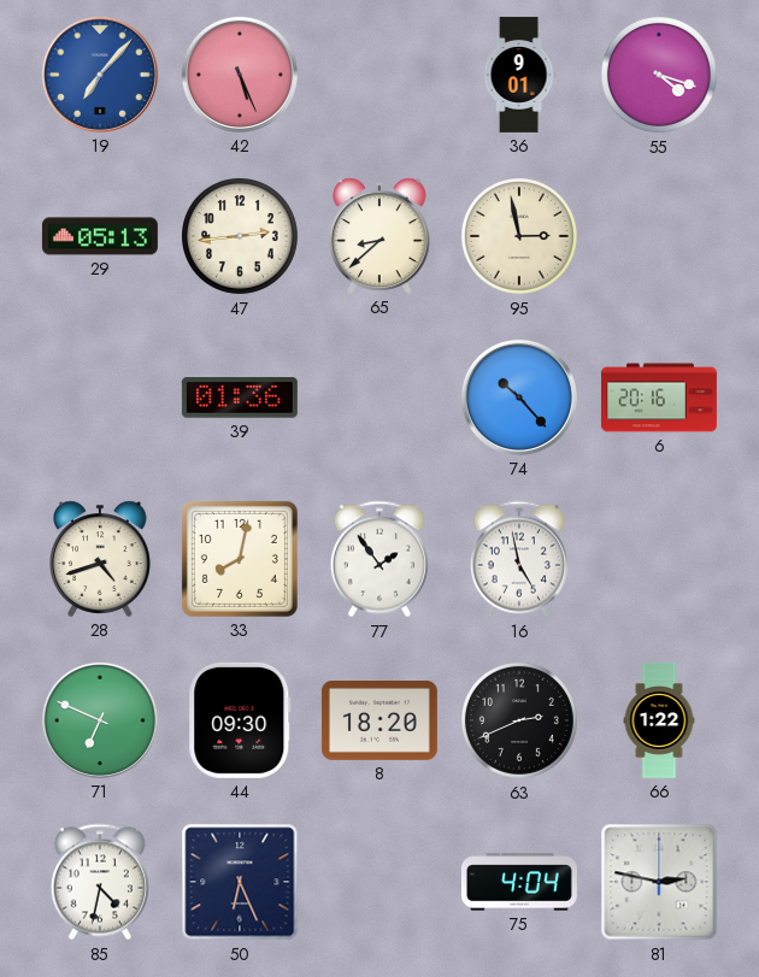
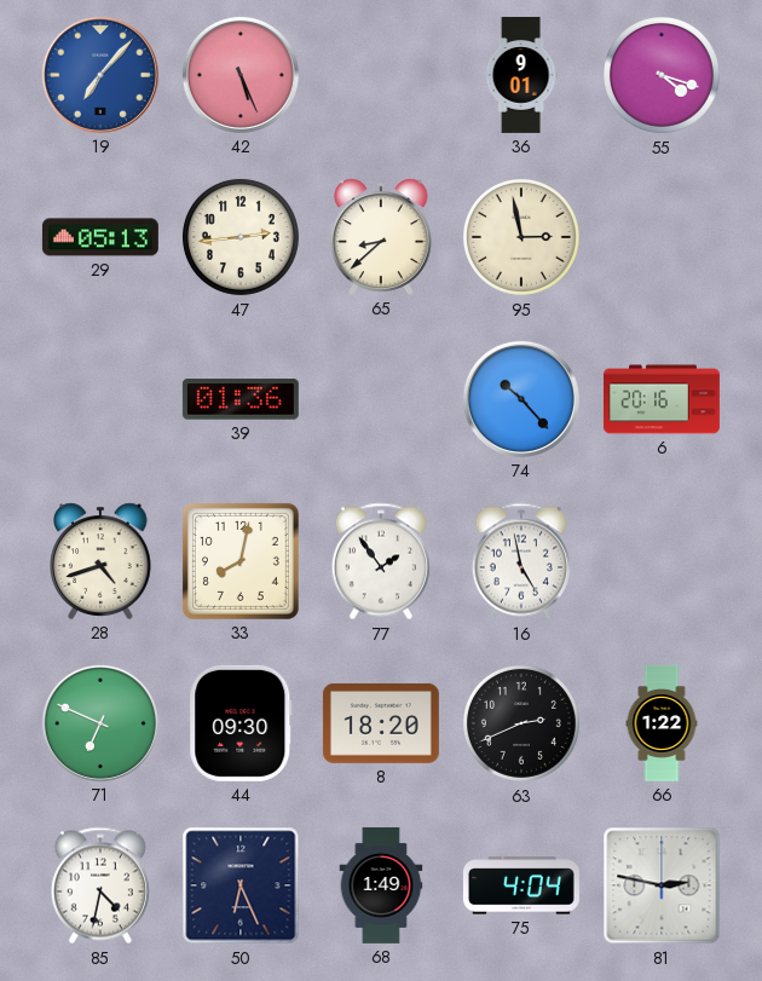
68: none -> 1:49
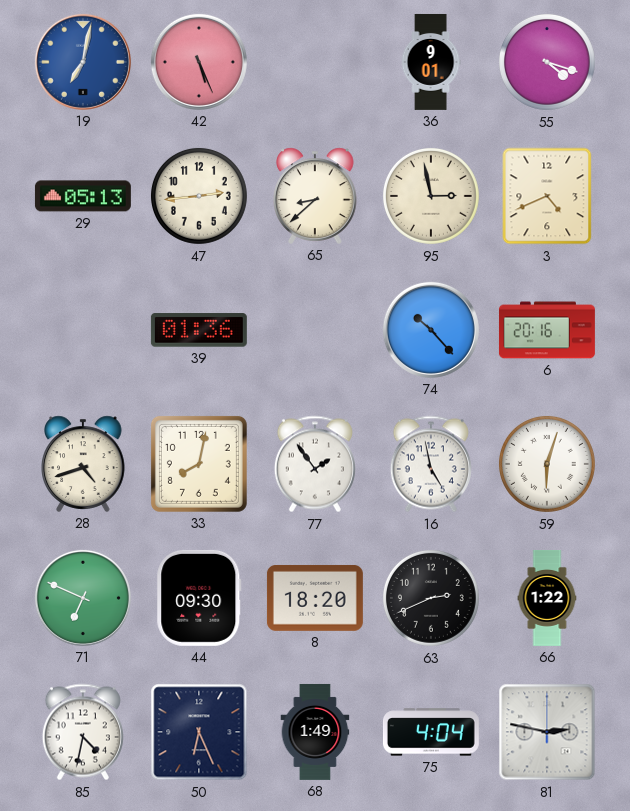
19: 7:07 -> 7:02
3: none -> 4:41
59: none -> 6:03
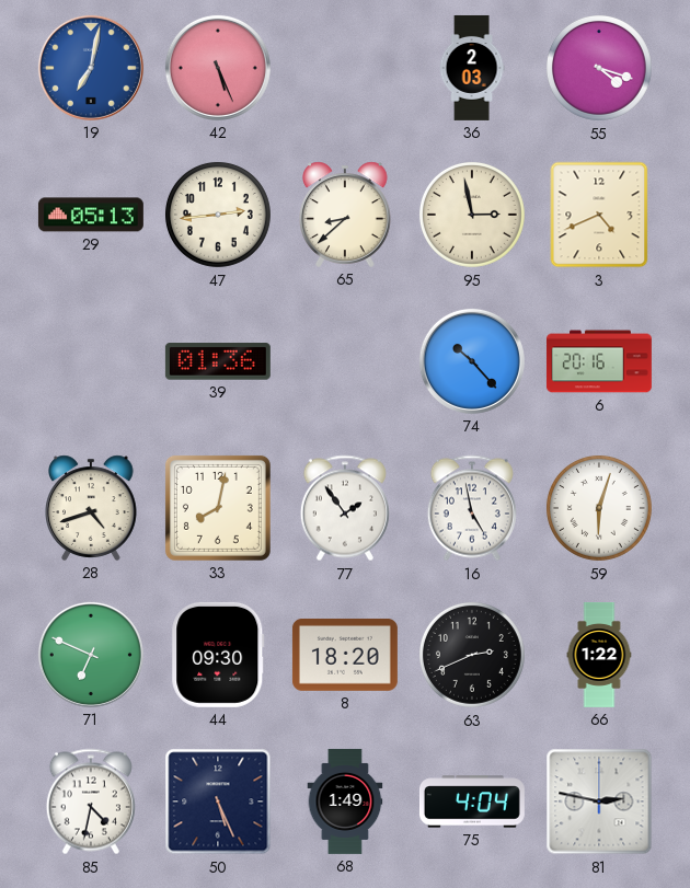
36: 9:01 -> 2:03
50: 6:26 -> 5:26
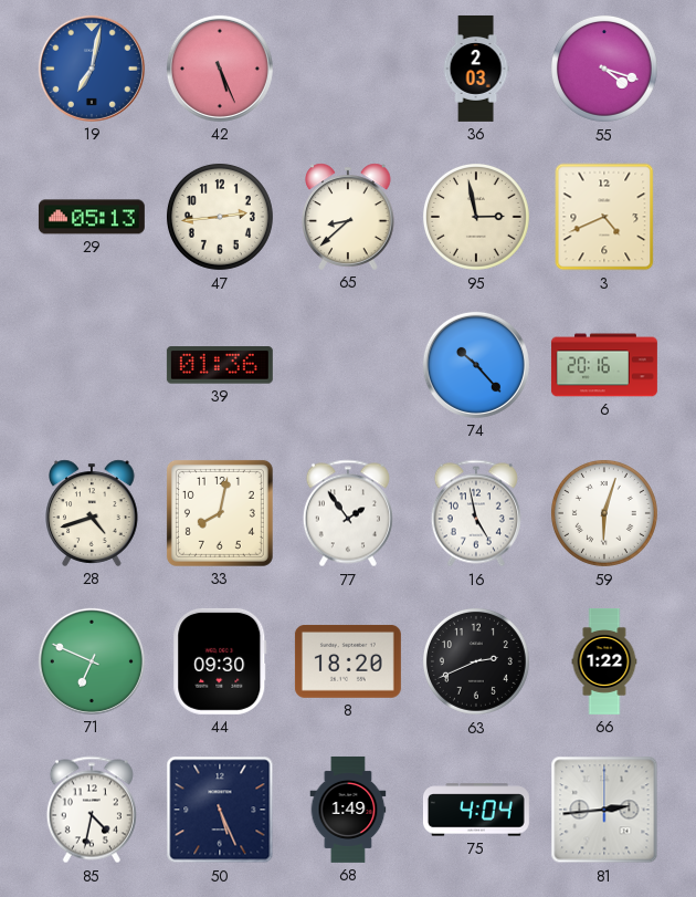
81: 2:47 -> 2:44
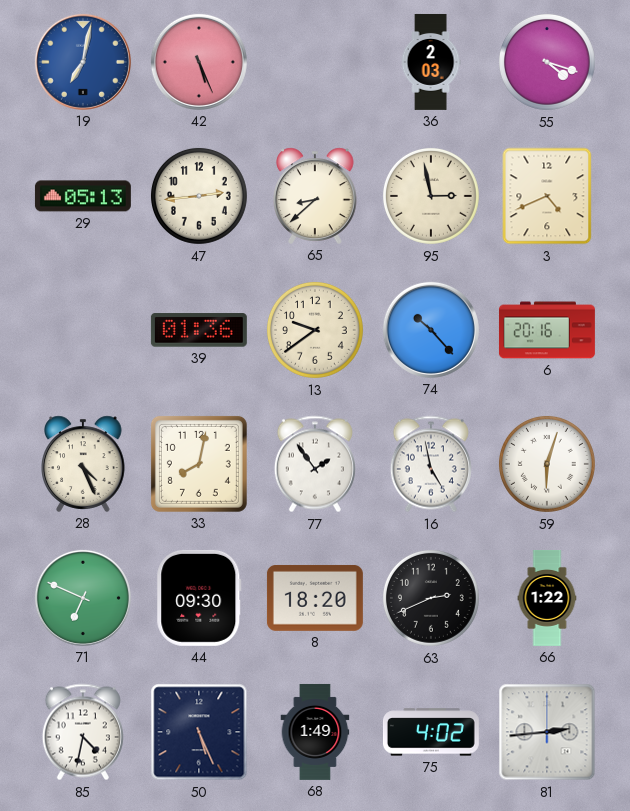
13: none -> 9:39
28: 4:42 -> 4:26
75: 4:04 -> 4:02
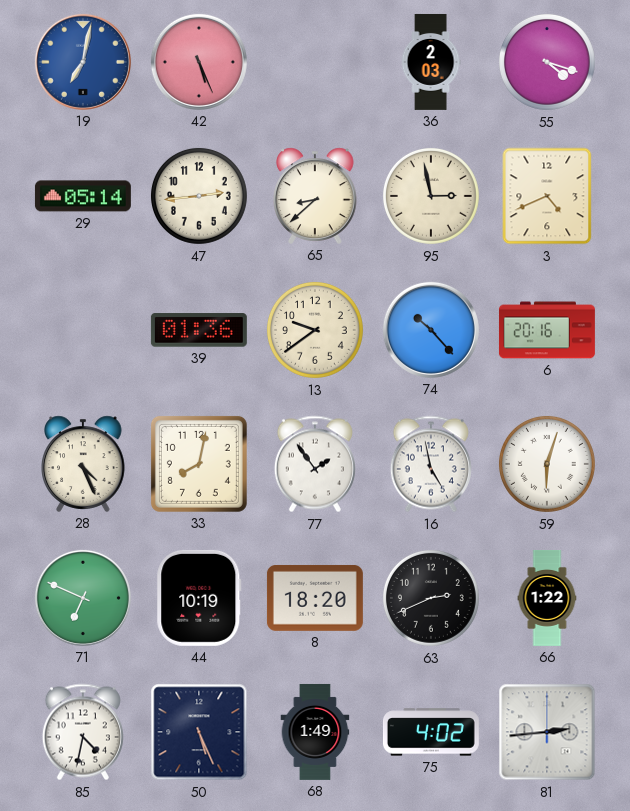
29: 05:13 -> 05:14
44: 09:30 -> 10:19
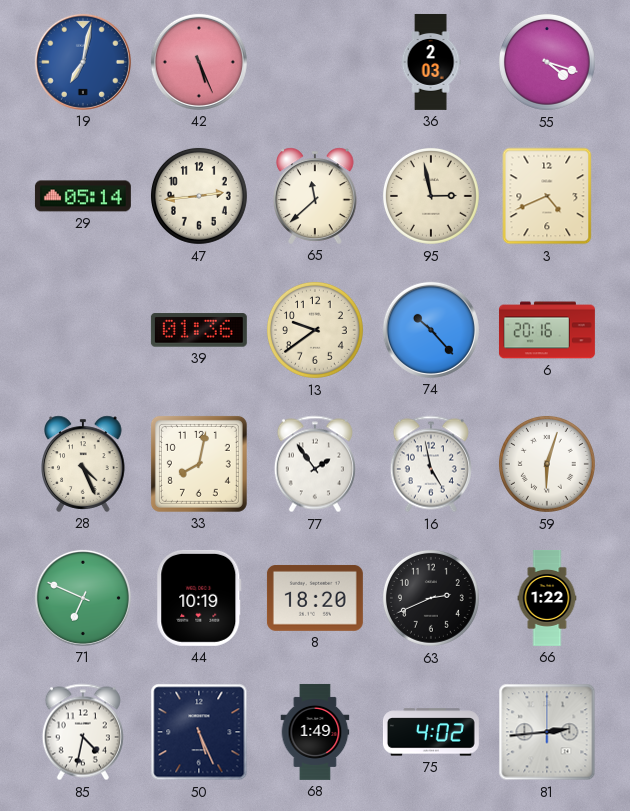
65: 8:38 -> 11:38
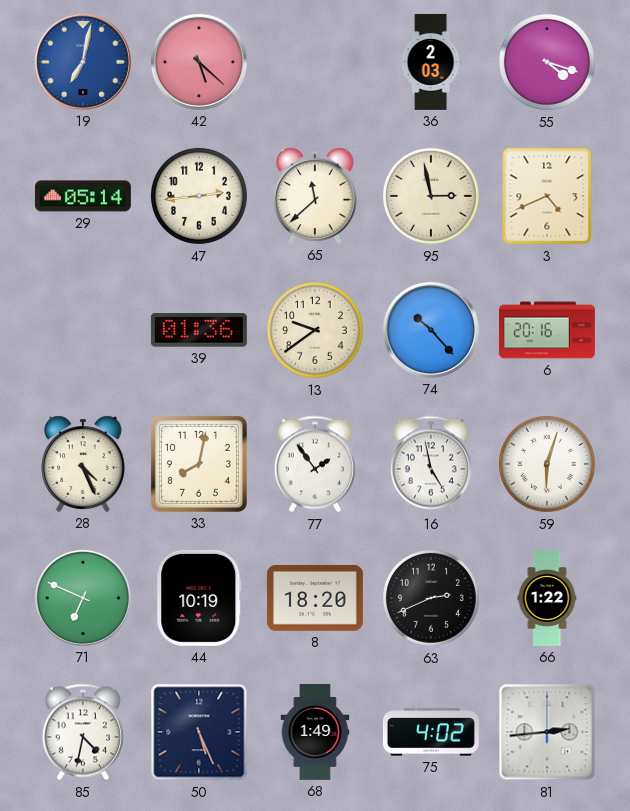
42: 5:26 -> 5:22
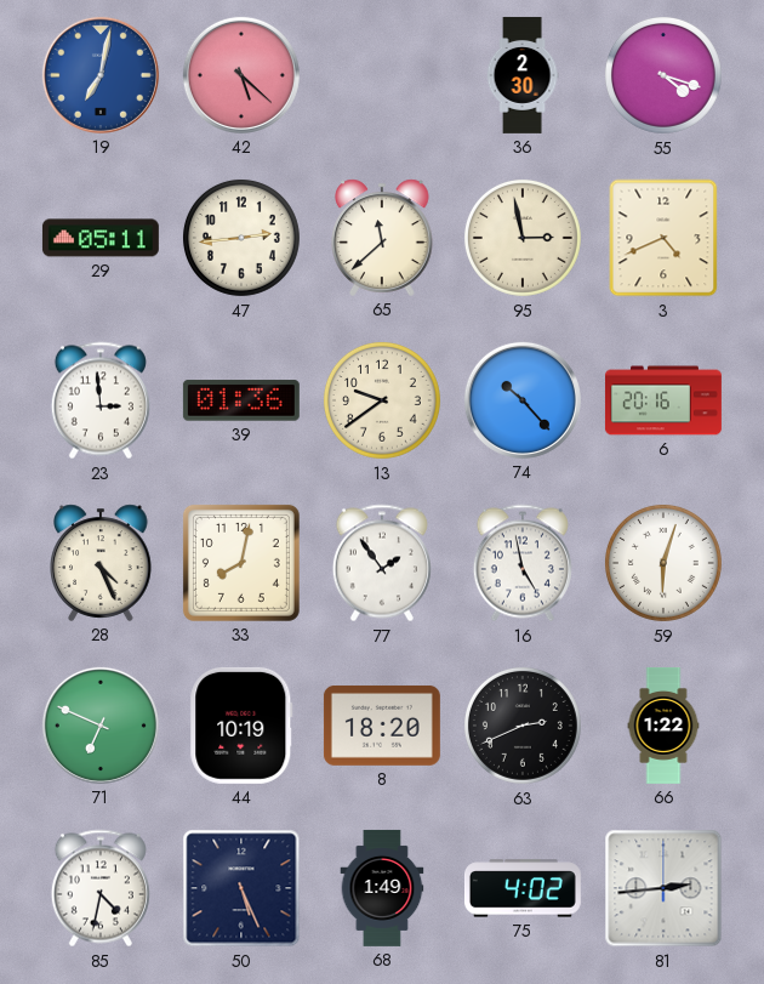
36: 2:03 -> 2:30
29: 05:14 -> 05:11
23: none -> 2:59
